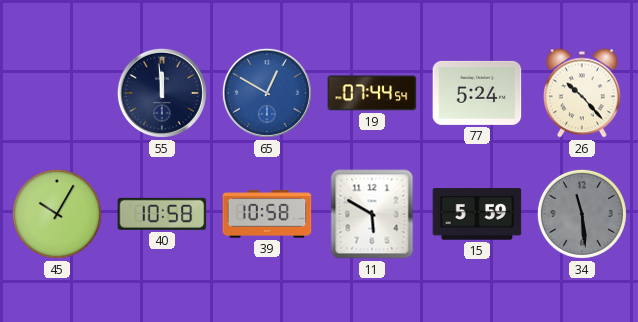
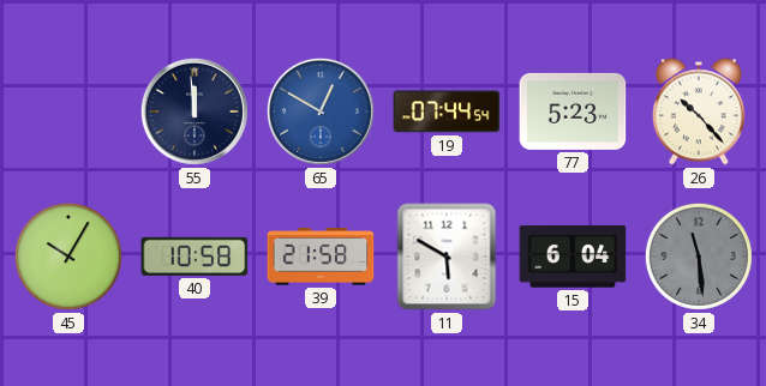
77: 5:24 -> 5:23
39: 10:58 -> 21:58
15: 5:59 -> 6:04
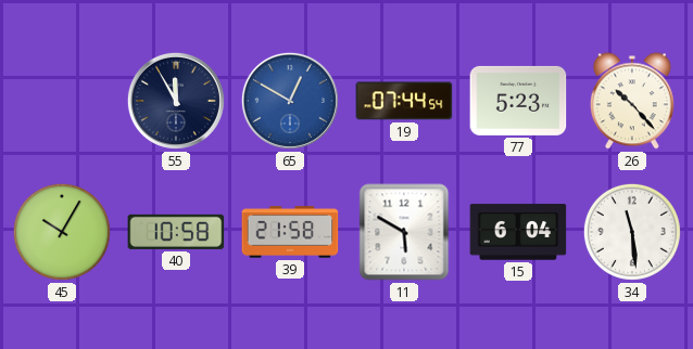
55: 11:59 -> 11:55
34 dial: grey -> white
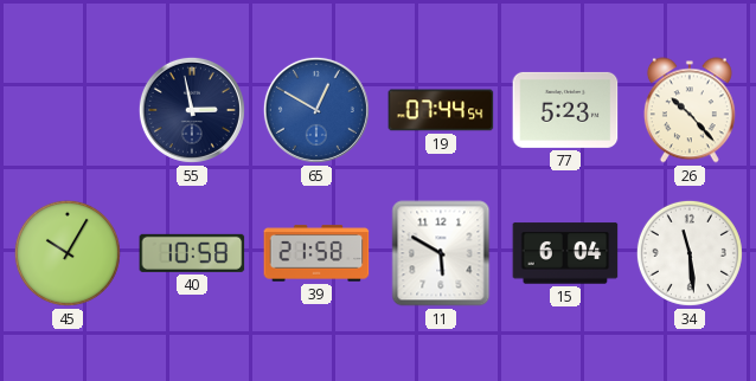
55: 11:55 -> 2:58
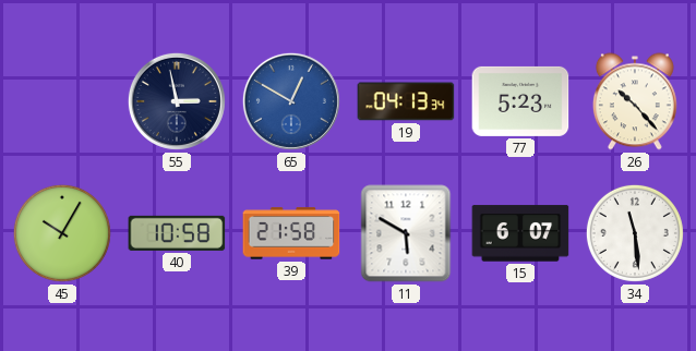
19: 07:44 -> 04:13
15: 6:04 -> 6:07
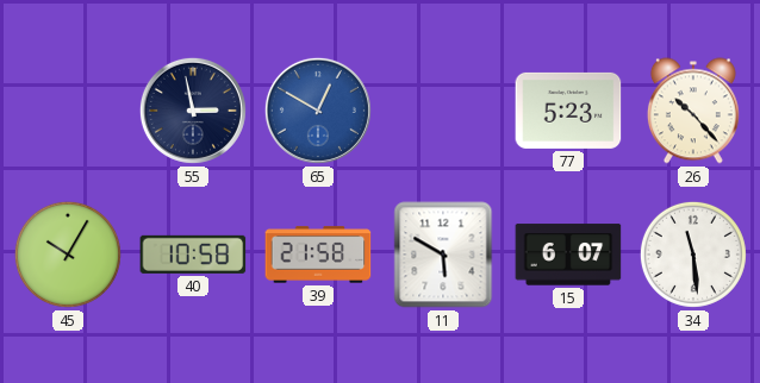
19: 04:13 -> none
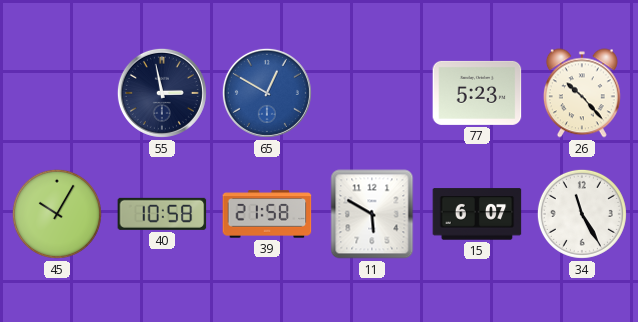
34: 11:29 -> 11:25
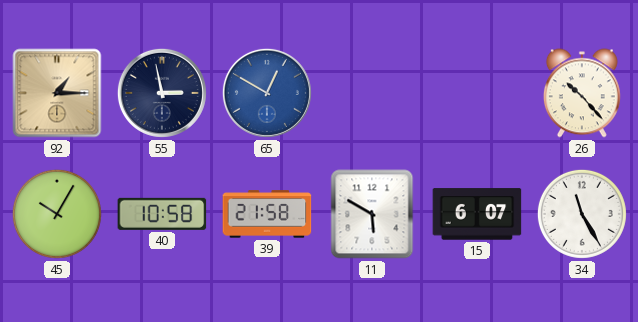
92: none -> 1:15
77: 5:23 -> none
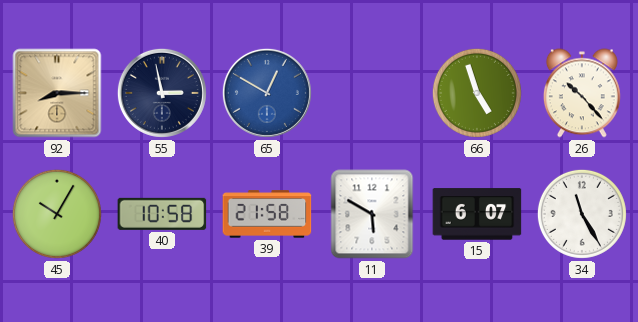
92: 1:15 -> 8:15
66: none -> 4:57
